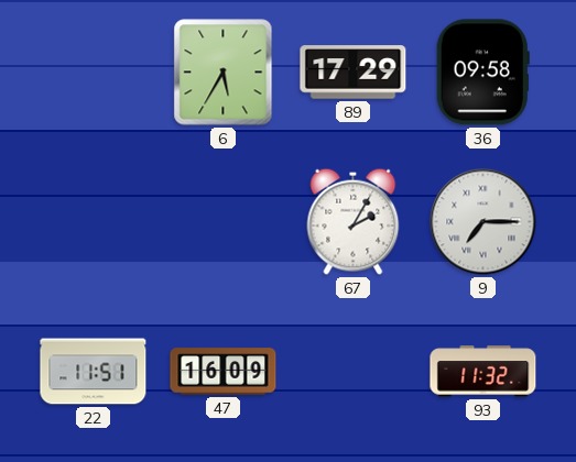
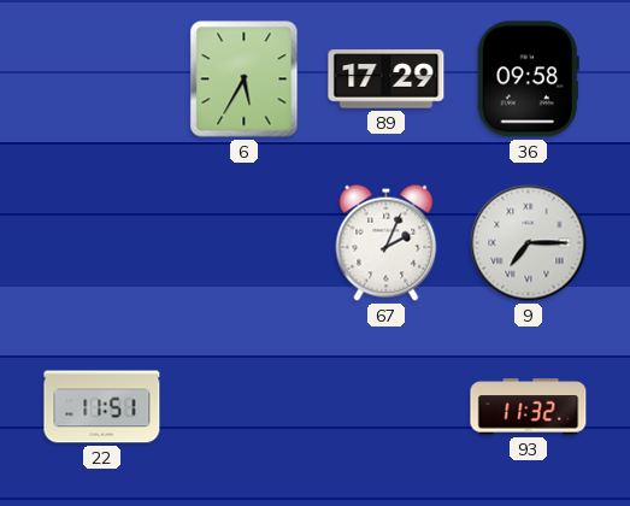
67: 2:05 -> 2:04
47: 16:09 -> none
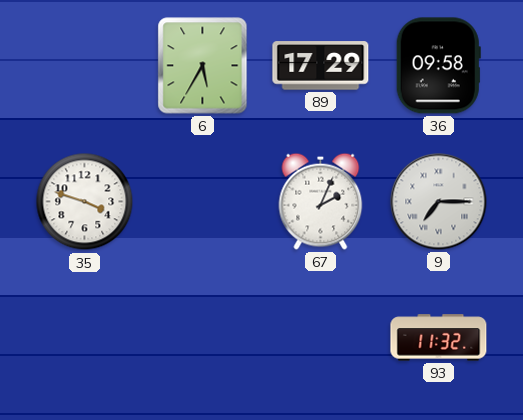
35: none -> 3:48
22: 11:51 -> none
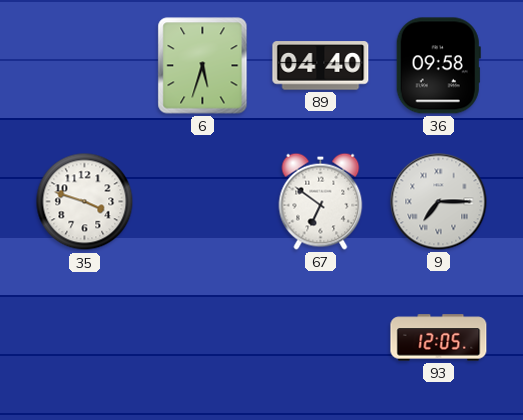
6: 5:35 -> 5:33
89: 17:29 -> 04:40
67: 2:04 -> 6:51
93: 11:32 -> 12:05
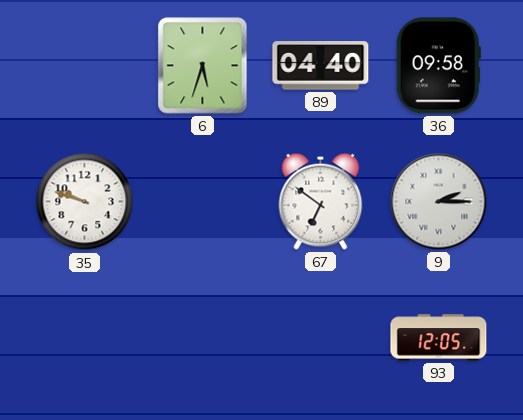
35: 3:48 -> 9:48
9: 7:15 -> 2:15
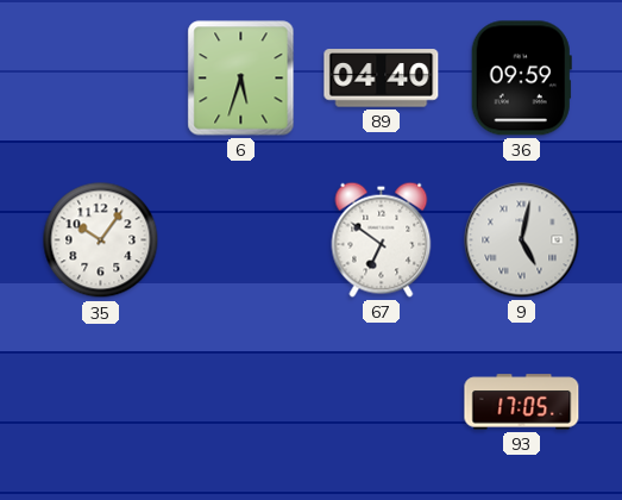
36: 09:58 -> 09:59
35: 9:48 -> 10:06
9: 2:15 -> 5:02
93: 12:05 -> 17:05
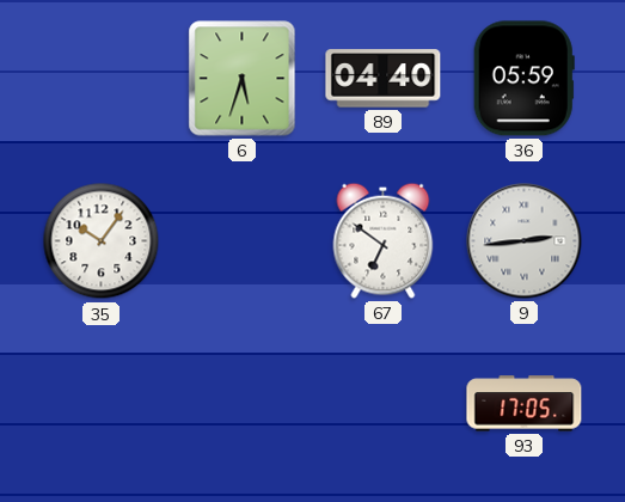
36: 09:59 -> 05:59
9: 5:02 -> 2:44
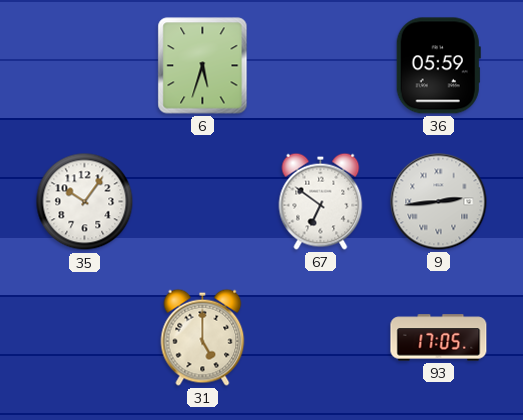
89: 04:40 -> none
31: none -> 5:00
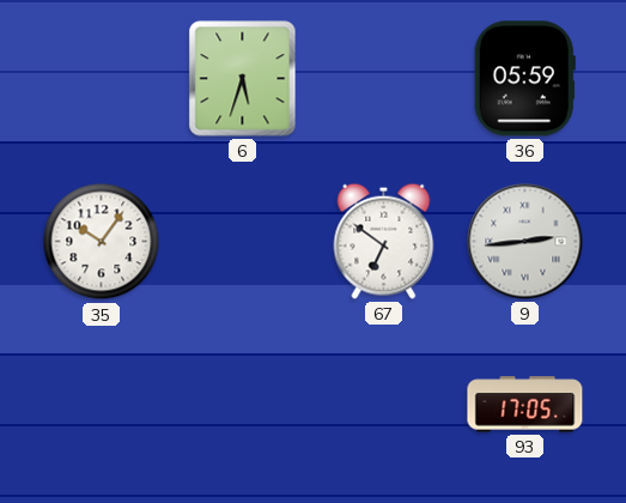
31: 5:00 -> none
